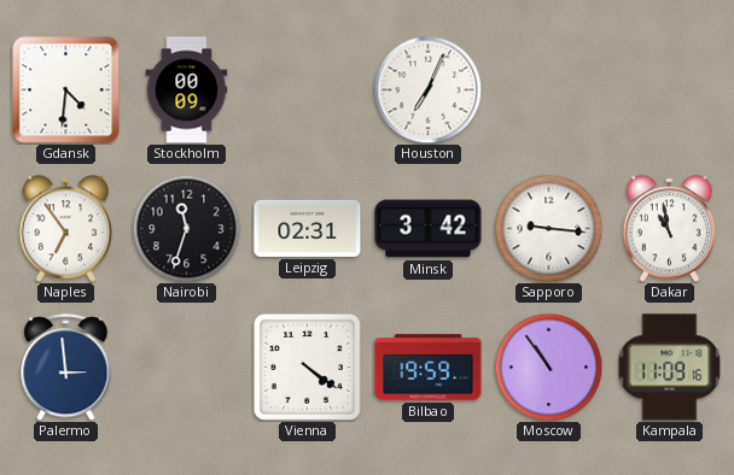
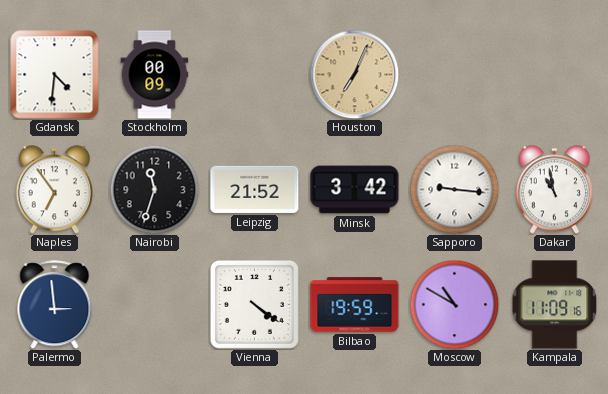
Houston dial: white -> champagne
Leipzig: 02:31 -> 21:52
Moscow: 10:54 -> 10:50
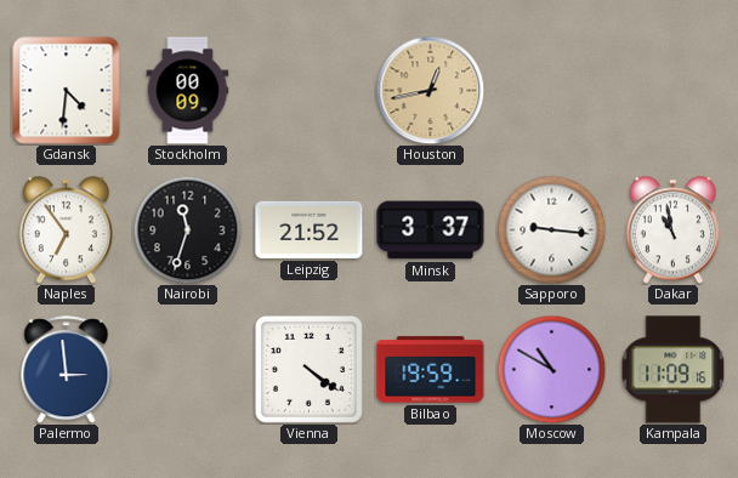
Houston: 7:04 -> 12:43
Minsk: 3:42 -> 3:37
